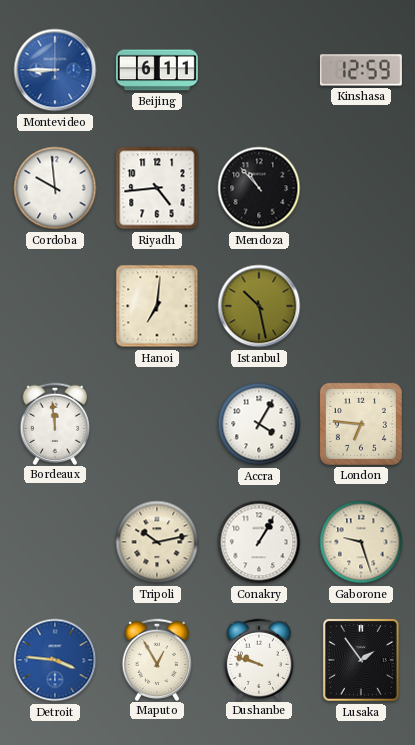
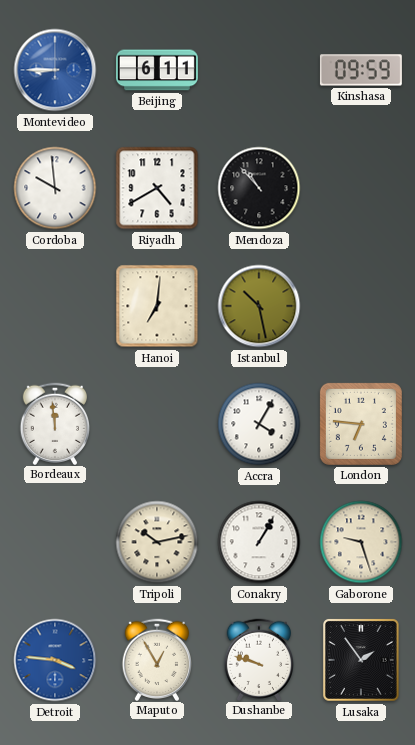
Kinshasa: 12:59 -> 09:59
Riyadh: 4:44 -> 4:40
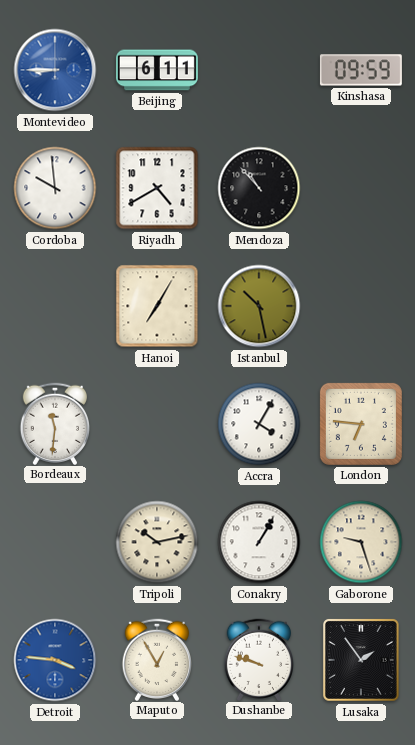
Hanoi: 7:01 -> 7:05
Bordeaux: 11:59 -> 11:31
